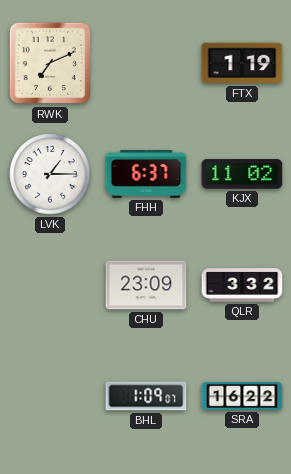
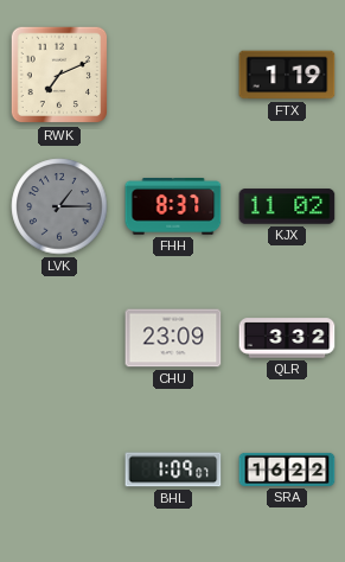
LVK dial: white -> grey
FHH: 6:37 -> 8:37
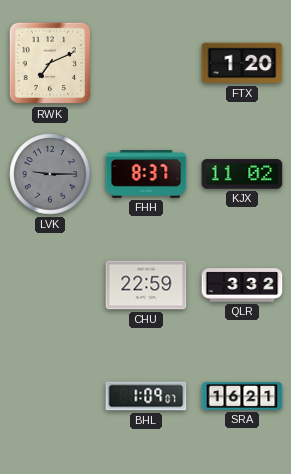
FTX: 1:19 -> 1:20
LVK: 1:15 -> 9:15
CHU: 23:09 -> 22:59
SRA: 16:22 -> 16:21
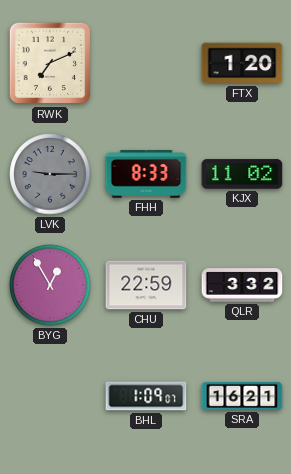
FHH: 8:37 -> 8:33
BYG: none -> 12:55
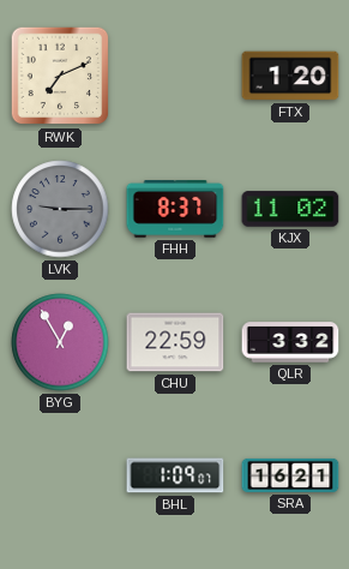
FHH: 8:33 -> 8:37
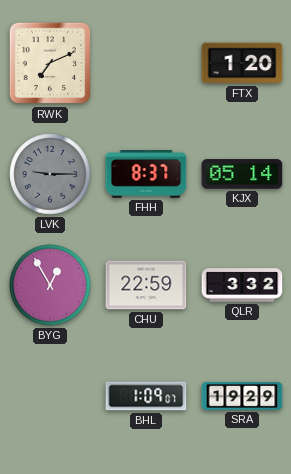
KJX: 11:02 -> 05:14
SRA: 16:21 -> 19:29
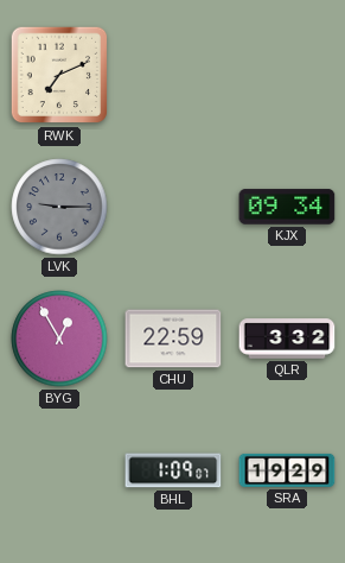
FTX: 1:20 -> none
FHH: 8:37 -> none
KJX: 05:14 -> 09:34
